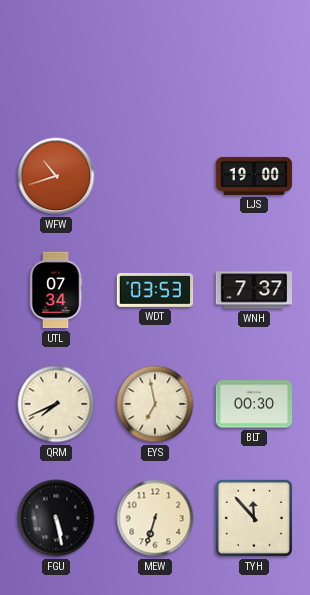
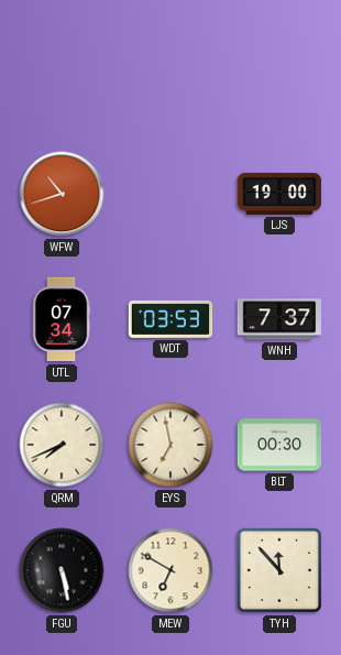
MEW: 6:33 -> 6:50
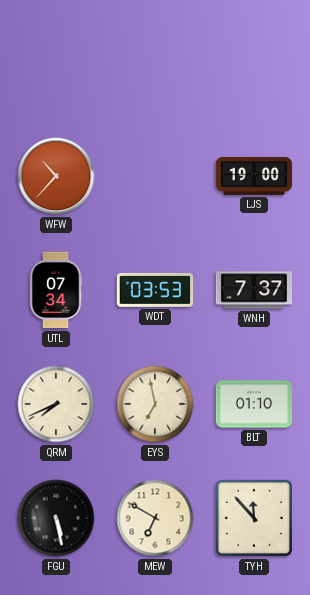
WFW: 10:42 -> 10:37
BLT: 00:30 -> 01:10
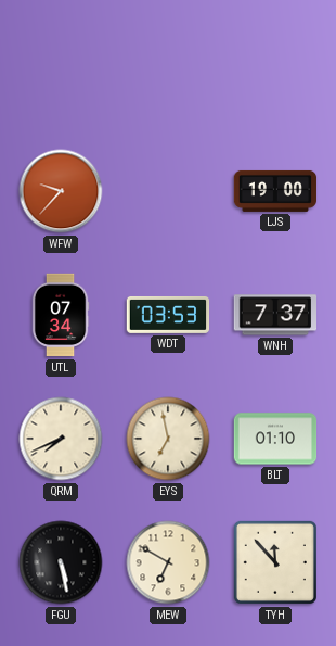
WFW: 10:37 -> 9:37
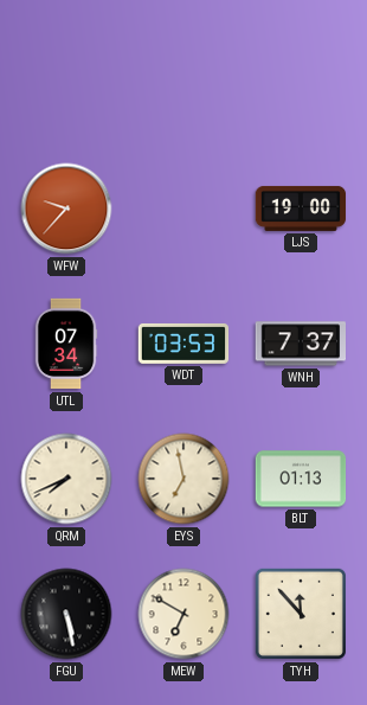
BLT: 01:10 -> 01:13
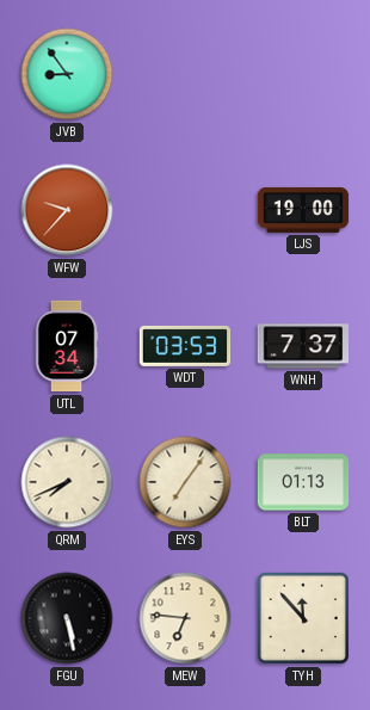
JVB: none -> 8:54
EYS: 6:58 -> 7:06
MEW: 6:50 -> 6:46
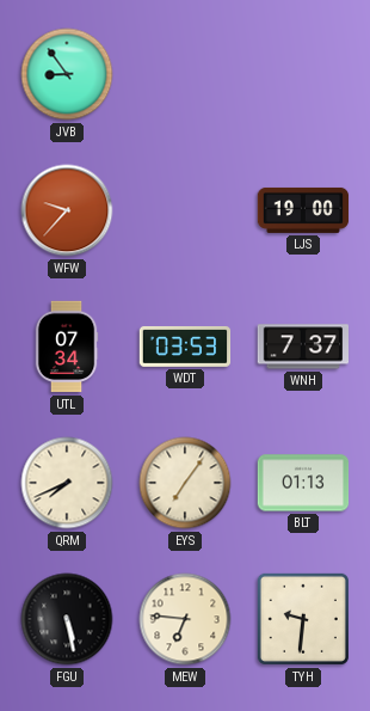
TYH: 11:53 -> 9:31
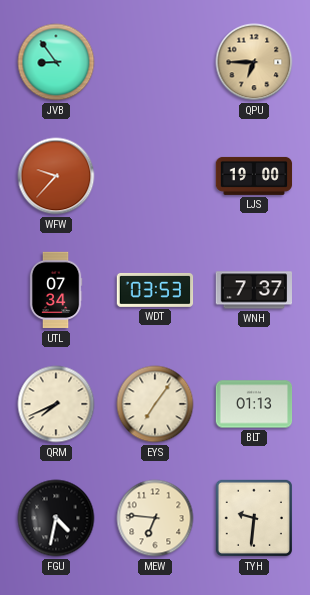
QPU: none -> 6:45
FGU: 5:28 -> 4:32
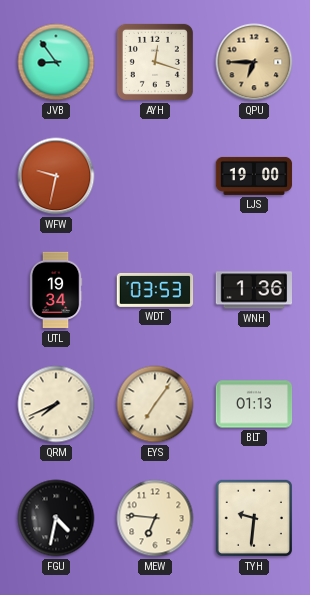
AYH: none -> 12:18
WFW: 9:37 -> 9:32
UTL: 07:34 -> 19:34
WNH: 7:37 -> 1:36
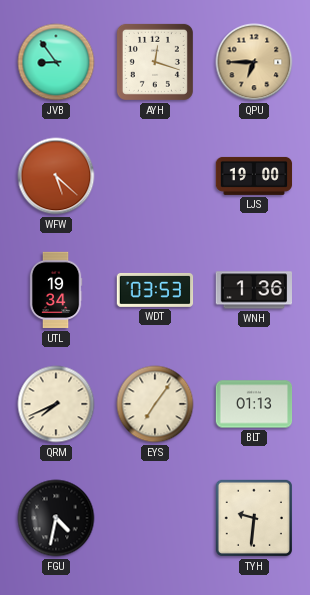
WFW: 9:32 -> 5:22
MEW: 6:46 -> none
